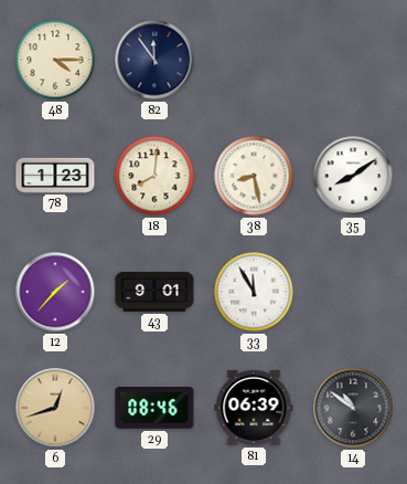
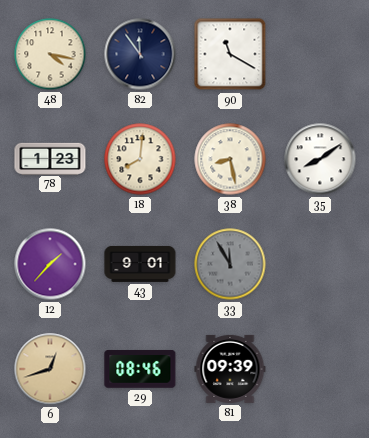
48: 4:15 -> 4:17
90: none -> 11:20
33 dial: white -> grey
81: 06:39 -> 09:39
14: 10:51 -> none
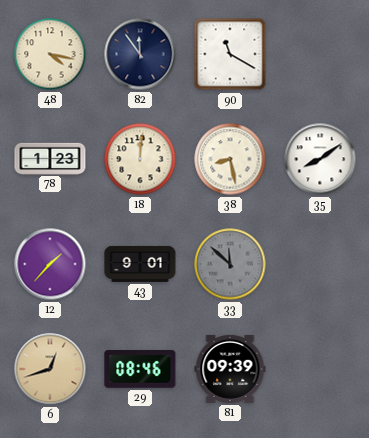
18: 8:01 -> 12:01
33: 11:55 -> 11:52
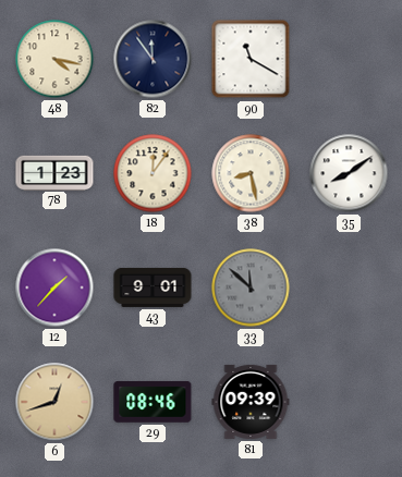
18: 12:01 -> 12:06
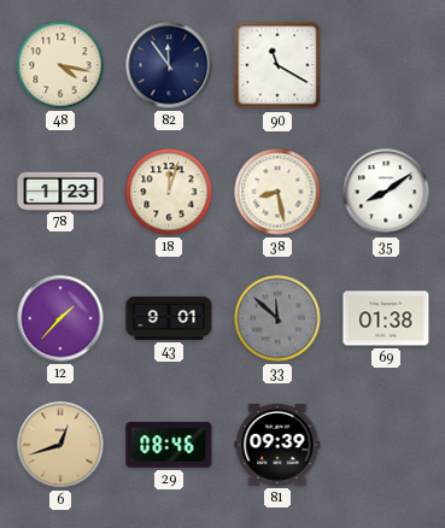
18: 12:06 -> 12:03
69: none -> 01:38
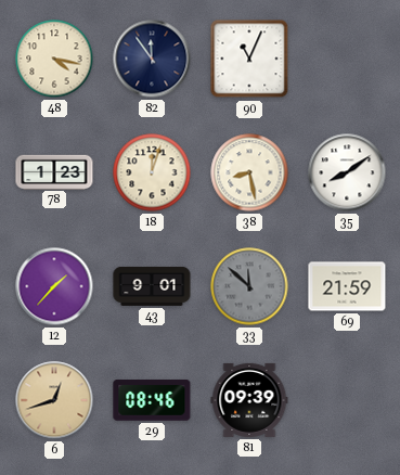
90: 11:20 -> 11:04
69: 01:38 -> 21:59
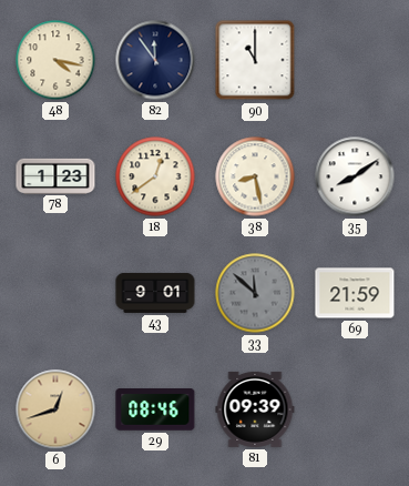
90: 11:04 -> 11:00
18: 12:03 -> 12:39
12: 1:37 -> none
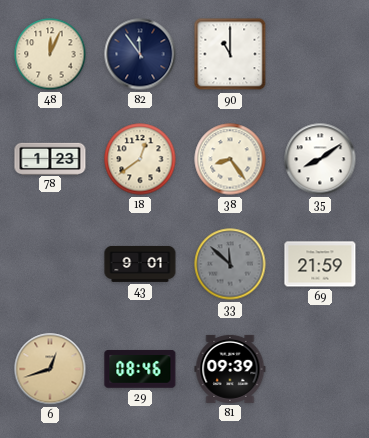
48: 4:17 -> 12:04
38: 8:28 -> 8:24
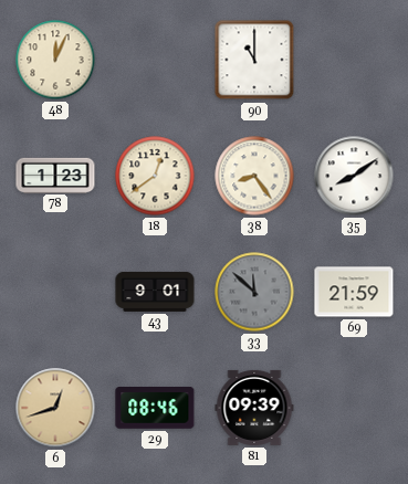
82: 11:54 -> none
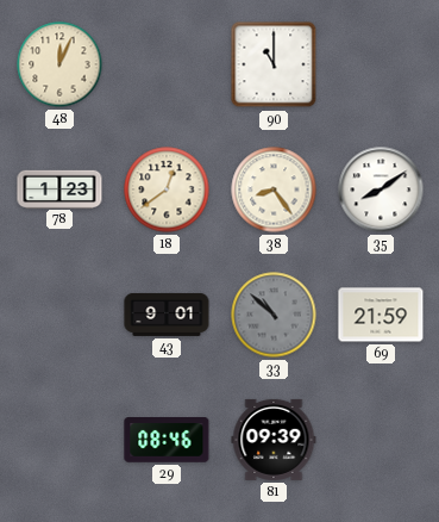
33: 11:52 -> 10:52
6: 12:42 -> none
